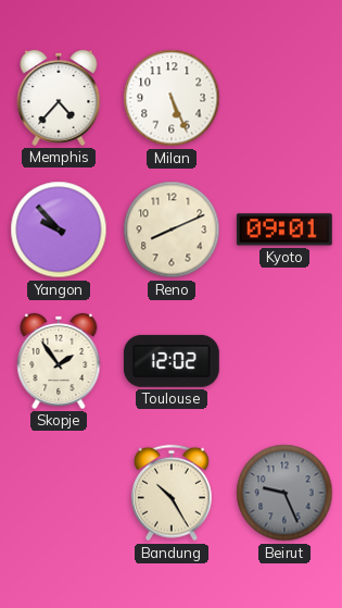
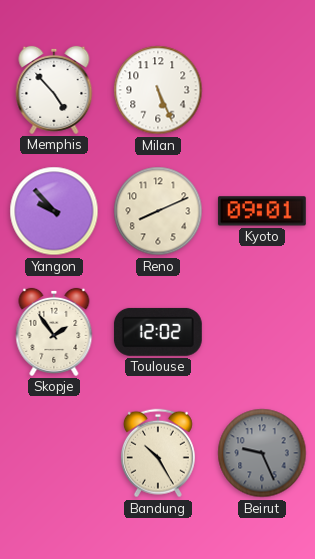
Memphis: 4:37 -> 4:53
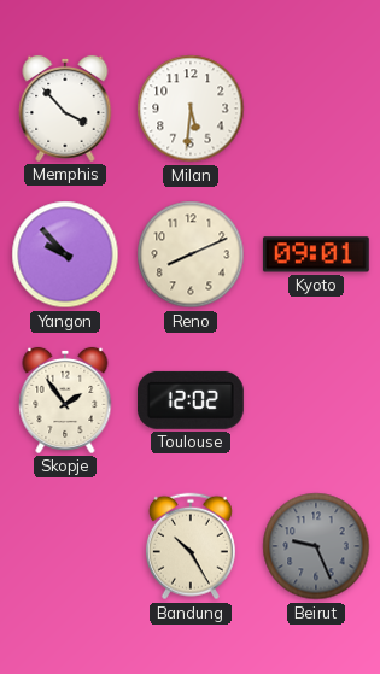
Memphis: 4:53 -> 3:53
Milan: 5:26 -> 5:31
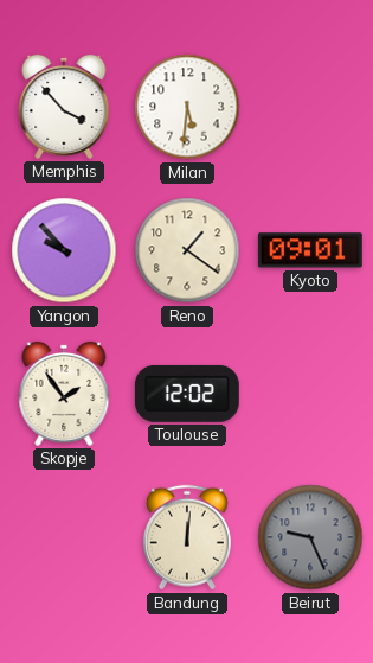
Reno: 8:11 -> 1:21
Bandung: 10:25 -> 12:01
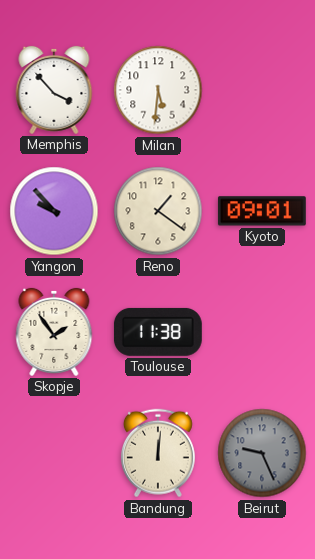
Toulouse: 12:02 -> 11:38
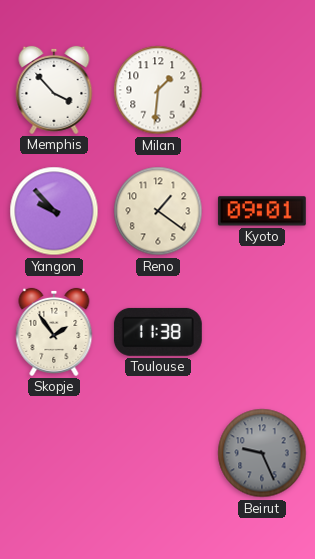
Milan: 5:31 -> 1:31
Bandung: 12:01 -> none
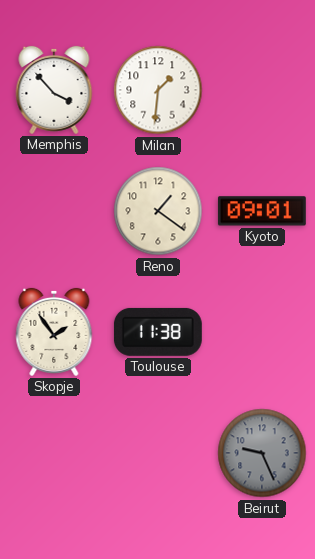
Yangon: 9:53 -> none
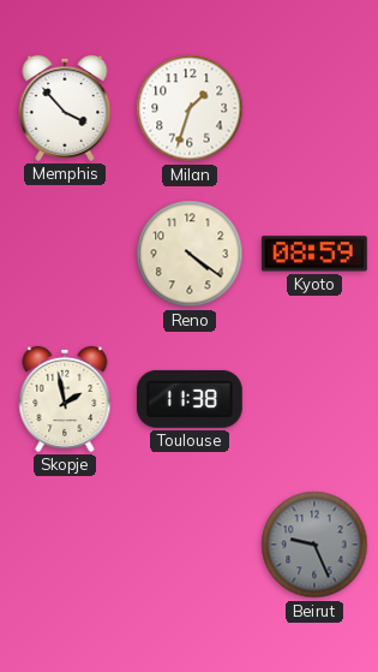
Milan: 1:31 -> 1:33
Reno: 1:21 -> 4:21
Kyoto: 09:01 -> 08:59
Skopje: 1:54 -> 1:58
